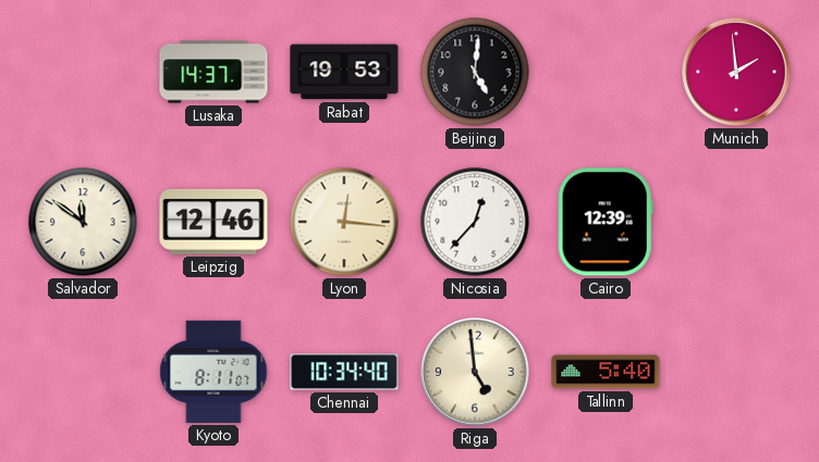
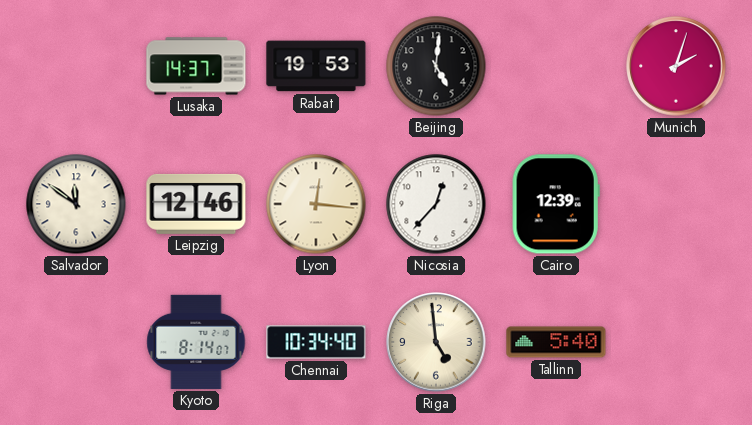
Munich: 1:59 -> 2:03
Kyoto: 8:11 -> 8:14
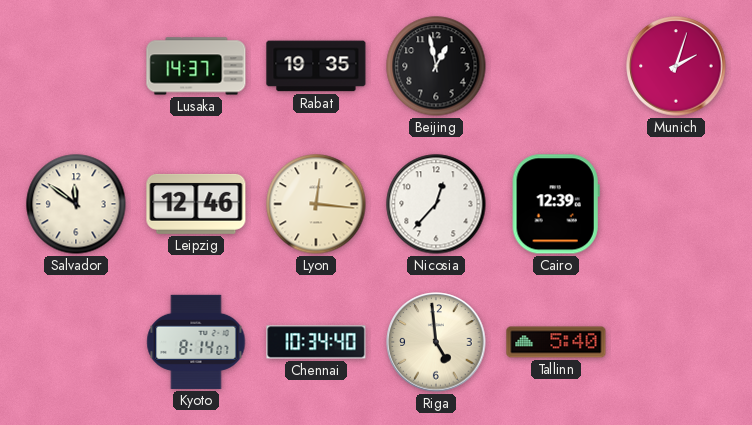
Rabat: 19:53 -> 19:35
Beijing: 5:01 -> 12:58
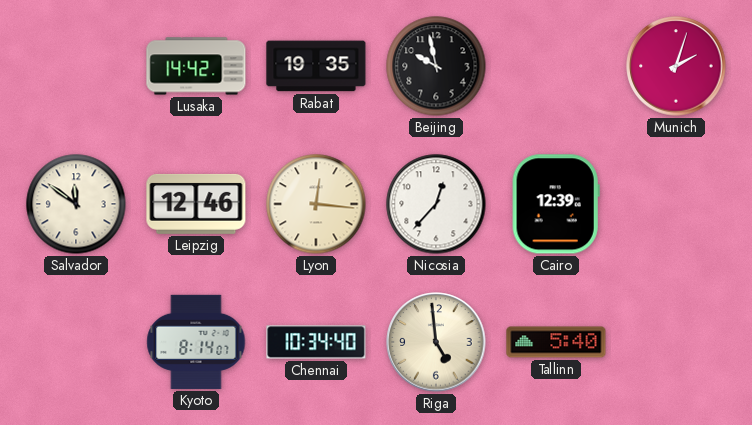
Lusaka: 14:37 -> 14:42
Beijing: 12:58 -> 9:58
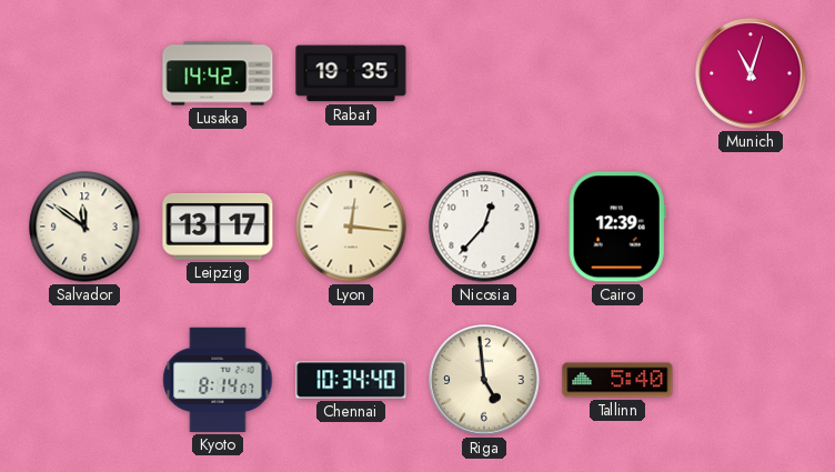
Beijing: 9:58 -> none
Munich: 2:03 -> 11:03
Leipzig: 12:46 -> 13:17
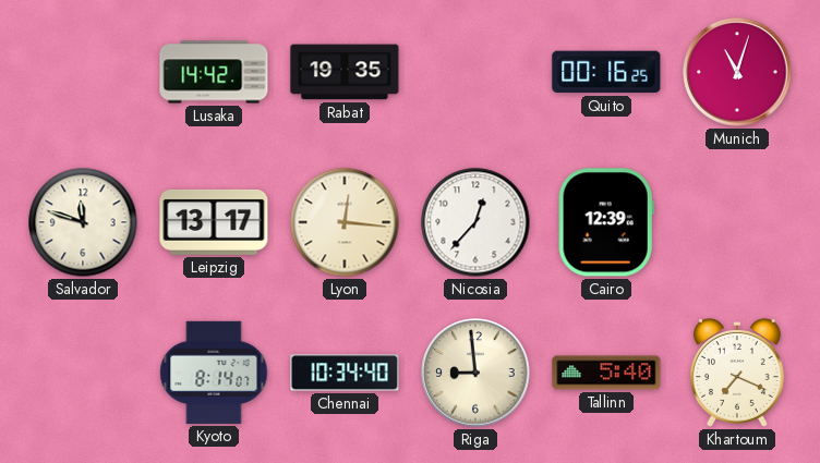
Quito: none -> 00:16
Salvador: 11:51 -> 11:48
Riga: 4:59 -> 8:59
Khartoum: none -> 7:19
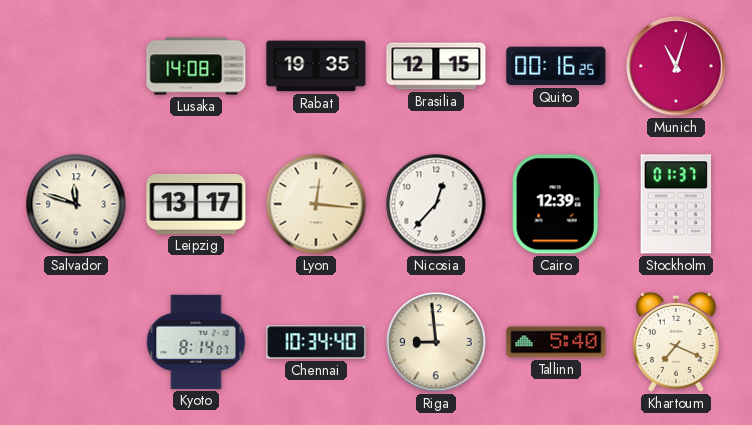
Lusaka: 14:42 -> 14:08
Brasilia: none -> 12:15
Stockholm: none -> 01:37
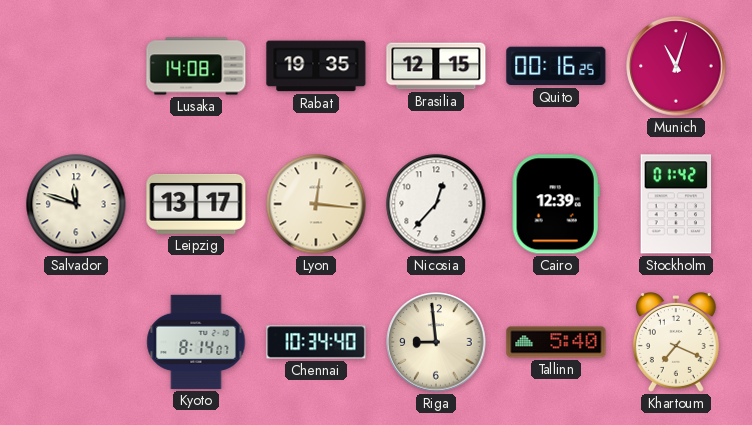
Stockholm: 01:37 -> 01:42
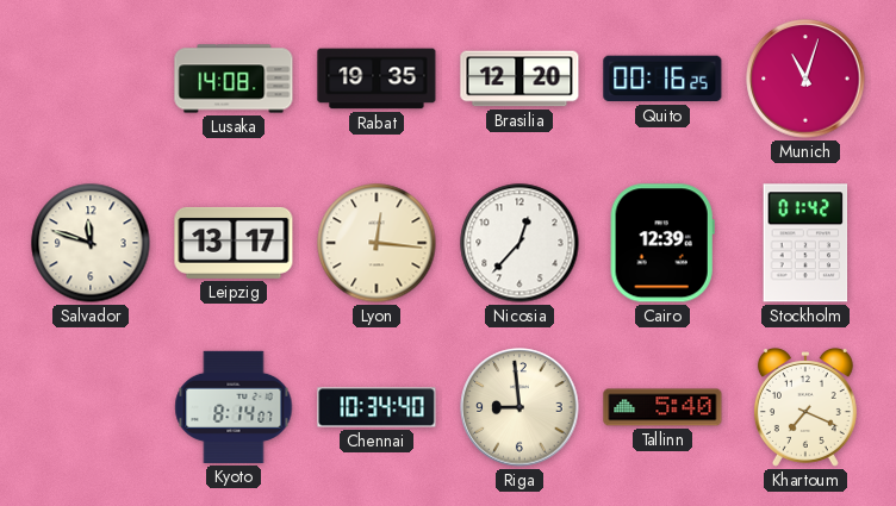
Brasilia: 12:15 -> 12:20
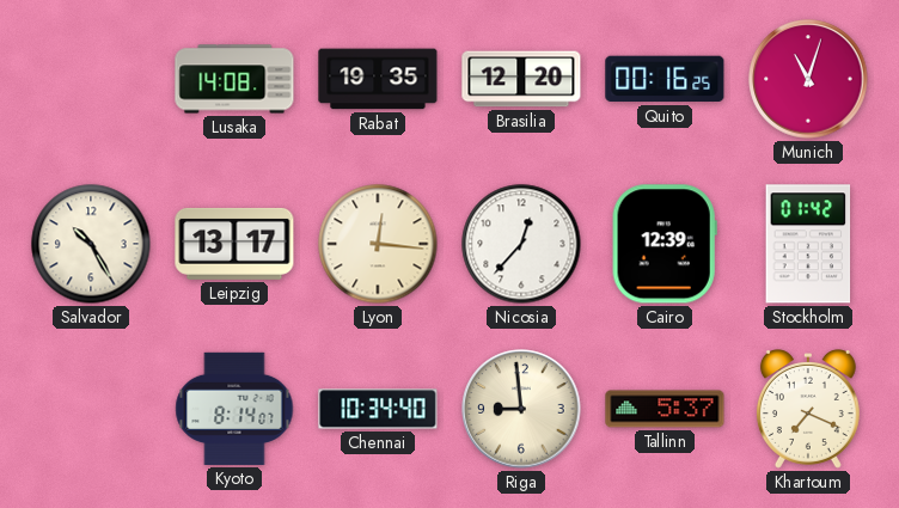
Salvador: 11:48 -> 10:25
Tallinn: 5:40 -> 5:37
